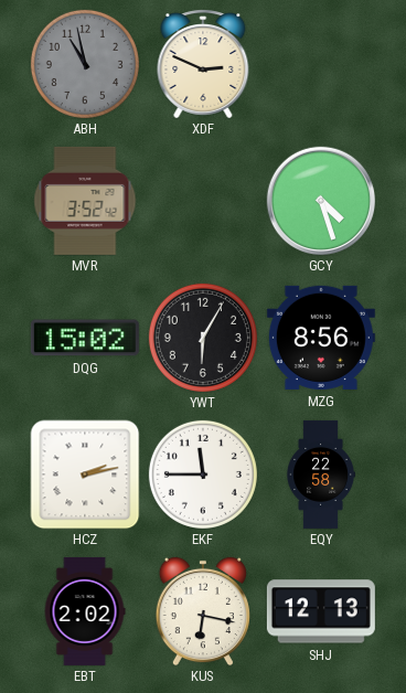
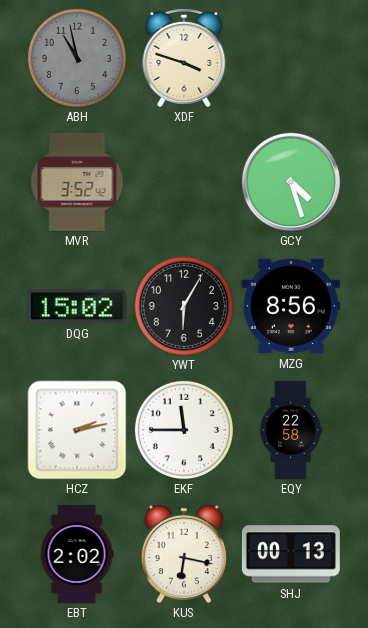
XDF: 2:49 -> 3:48
SHJ: 12:13 -> 00:13
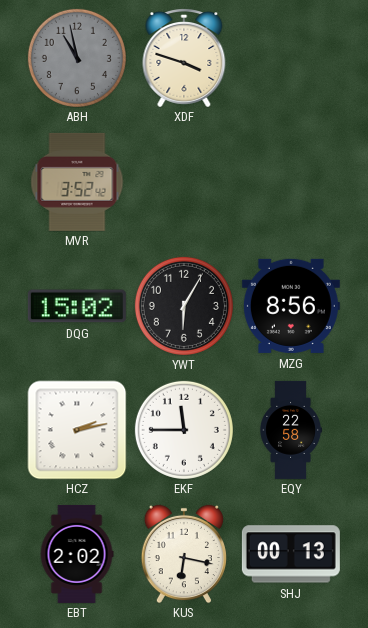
GCY: 4:27 -> none
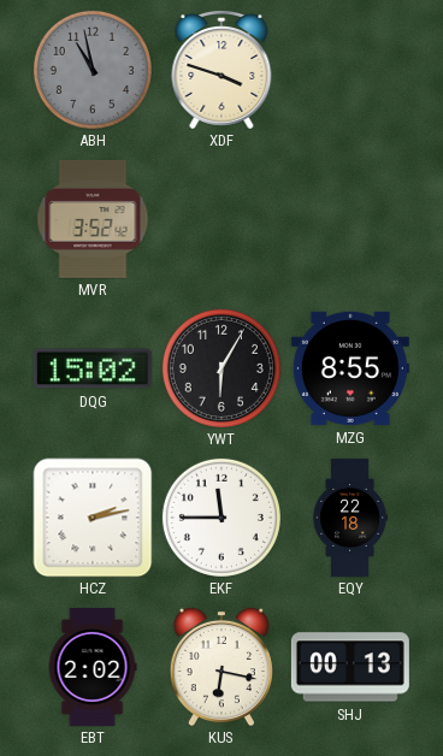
MZG: 8:56 -> 8:55
EQY: 22:58 -> 22:18
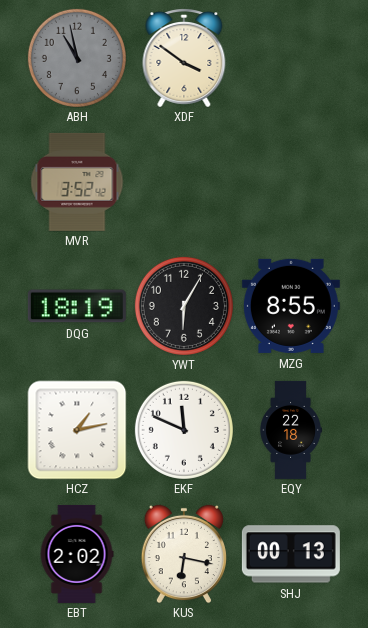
XDF: 3:48 -> 3:51
DQG: 15:02 -> 18:19
HCZ: 2:13 -> 1:13
EKF: 11:45 -> 11:49
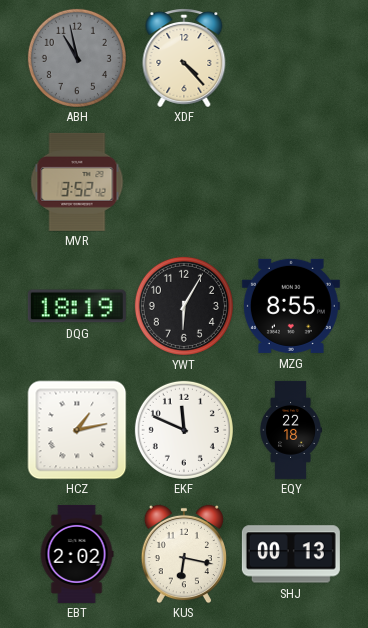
XDF: 3:51 -> 4:23
